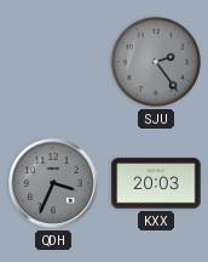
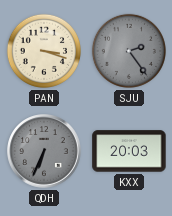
PAN: none -> 3:18
QDH: 3:34 -> 6:34
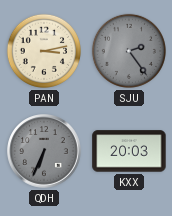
PAN: 3:18 -> 3:13
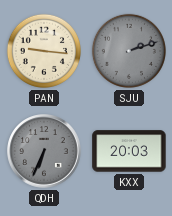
PAN: 3:13 -> 9:16
SJU: 2:24 -> 2:12
